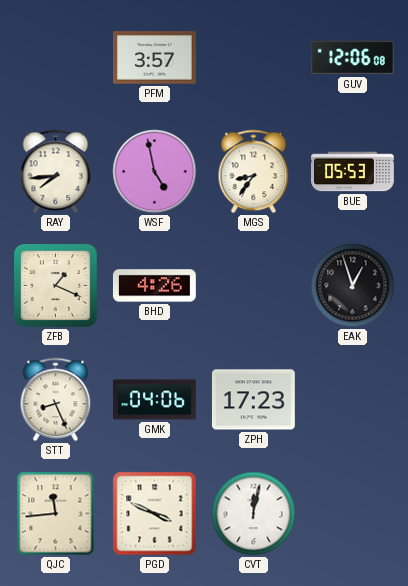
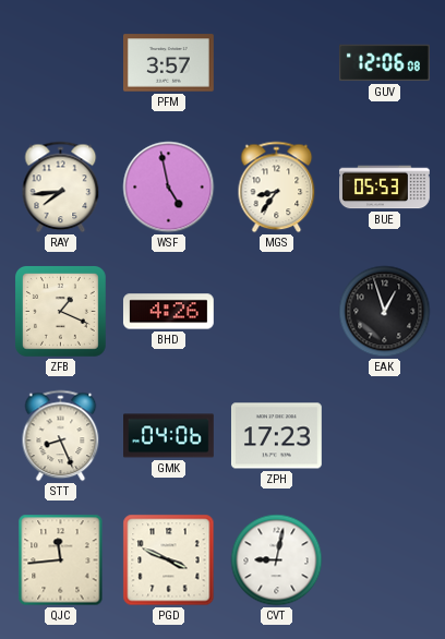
CVT: 12:02 -> 9:02
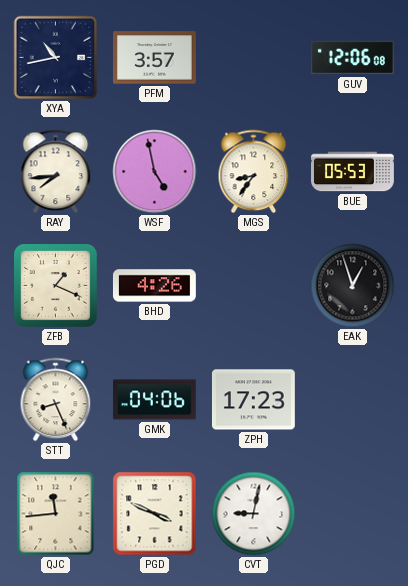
XYA: none -> 10:43
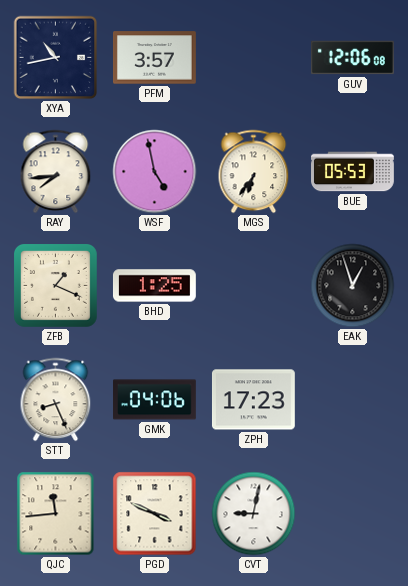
MGS: 8:36 -> 6:36
BHD: 4:26 -> 1:25
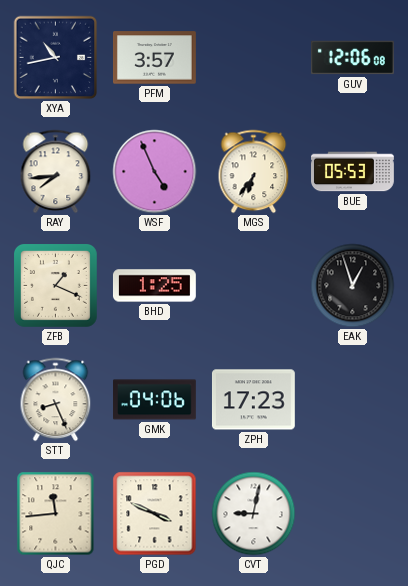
WSF: 4:58 -> 4:56
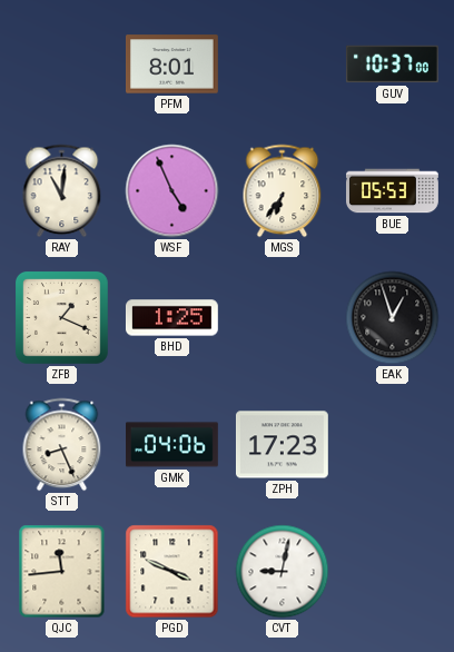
XYA: 10:43 -> none
PFM: 3:57 -> 8:01
GUV: 12:06 -> 10:37
RAY: 7:44 -> 11:01
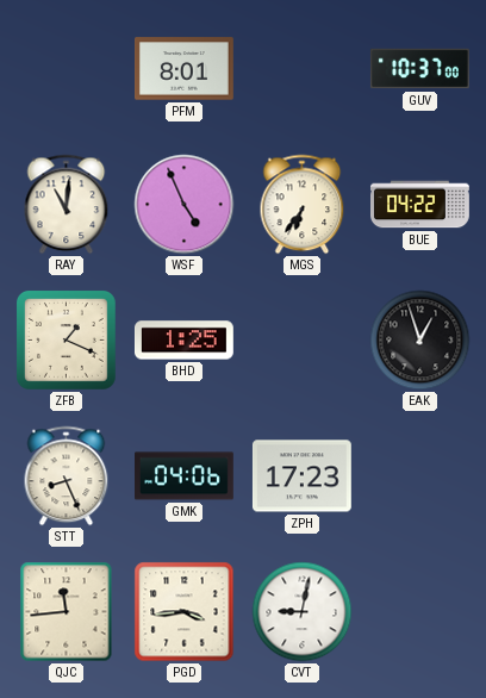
BUE: 05:53 -> 04:22
PGD: 3:49 -> 3:44
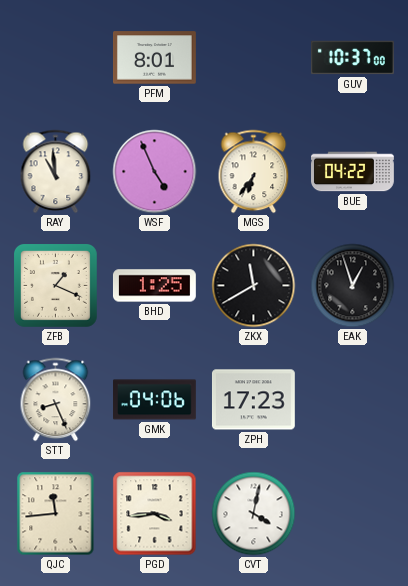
RAY: 11:01 -> 10:59
ZKX: none -> 11:40
CVT: 9:02 -> 4:02
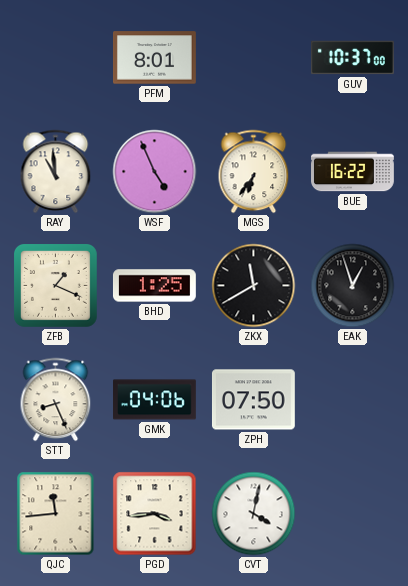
BUE: 04:22 -> 16:22
ZPH: 17:23 -> 07:50
